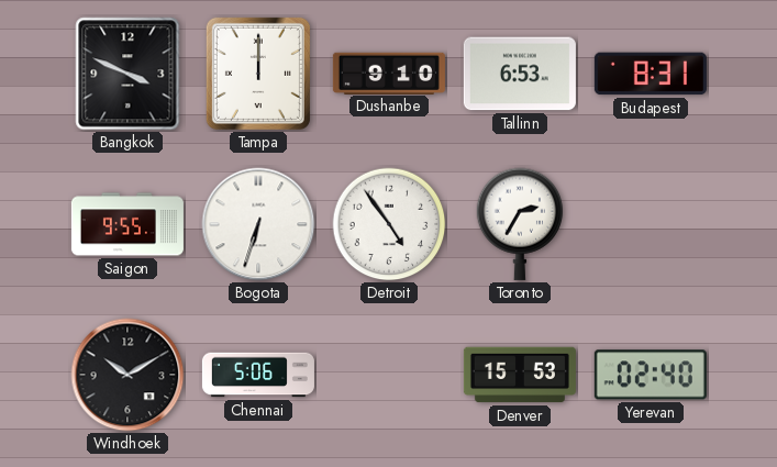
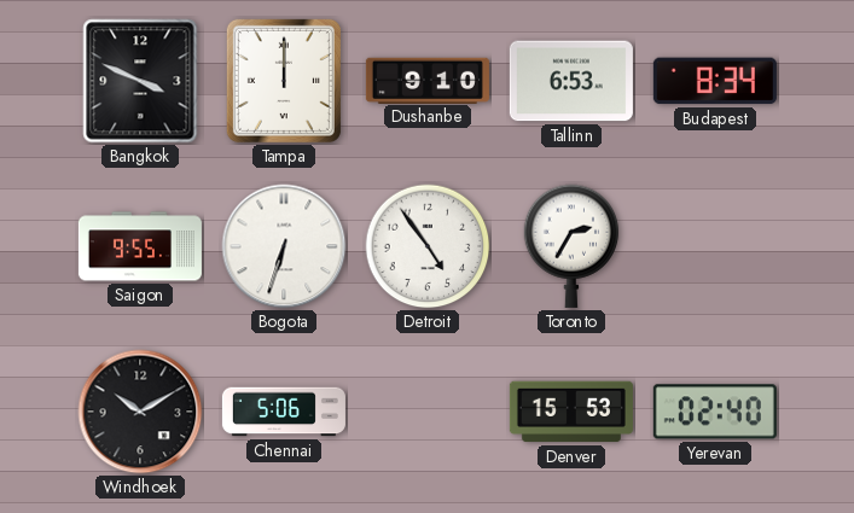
Budapest: 8:31 -> 8:34
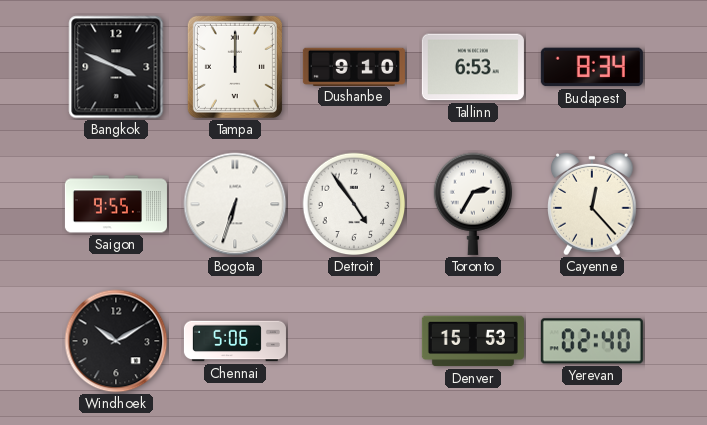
Cayenne: none -> 12:23
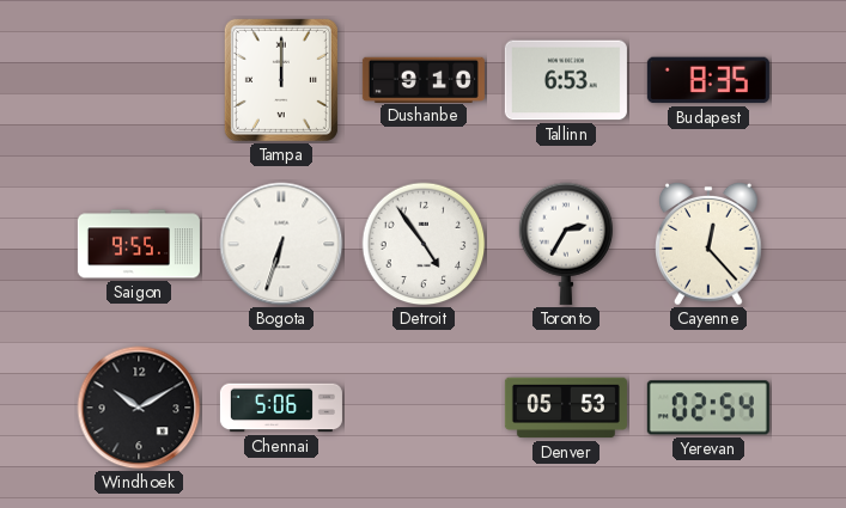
Bangkok: 3:49 -> none
Budapest: 8:34 -> 8:35
Denver: 15:53 -> 05:53
Yerevan: 02:40 -> 02:54
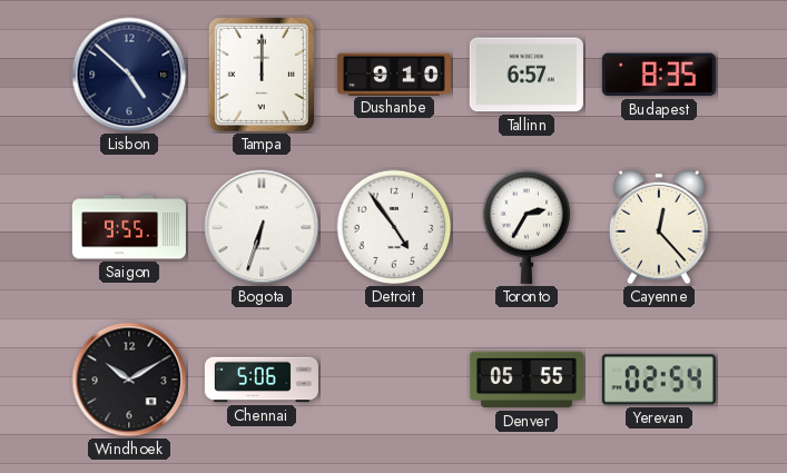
Lisbon: none -> 4:52
Tallinn: 6:53 -> 6:57
Denver: 05:53 -> 05:55
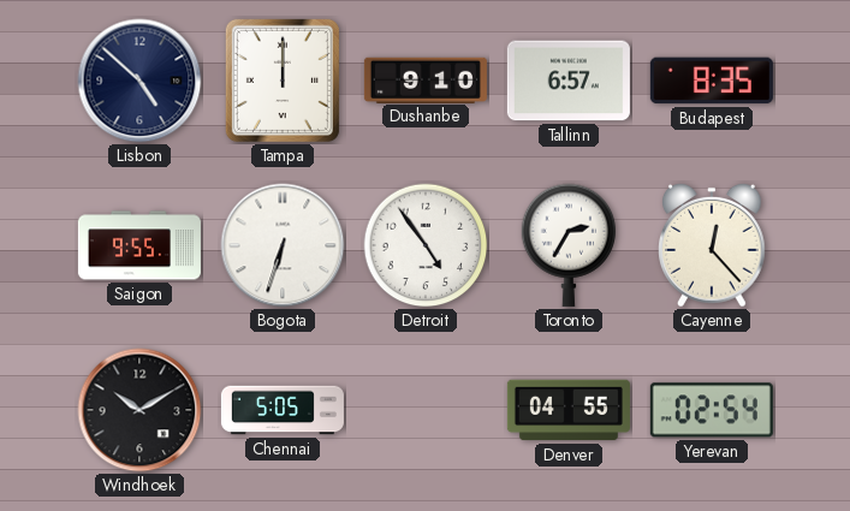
Chennai: 5:06 -> 5:05
Denver: 05:55 -> 04:55
